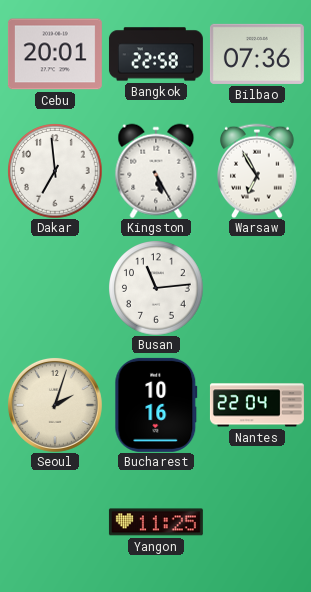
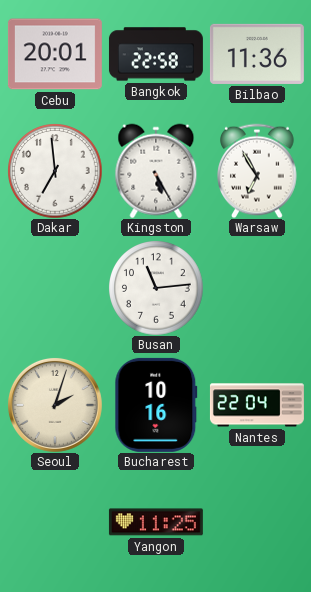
Bilbao: 07:36 -> 11:36
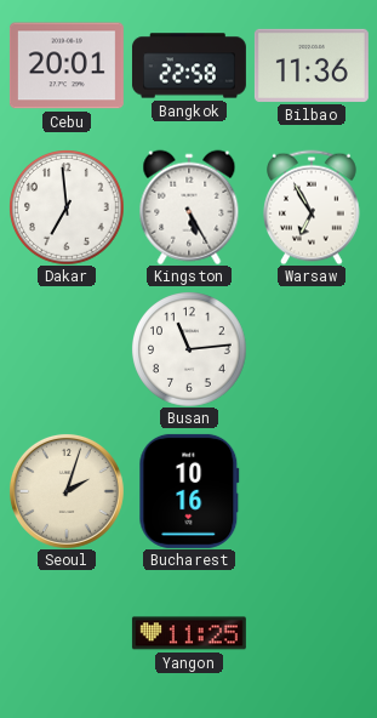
Nantes: 22:04 -> none
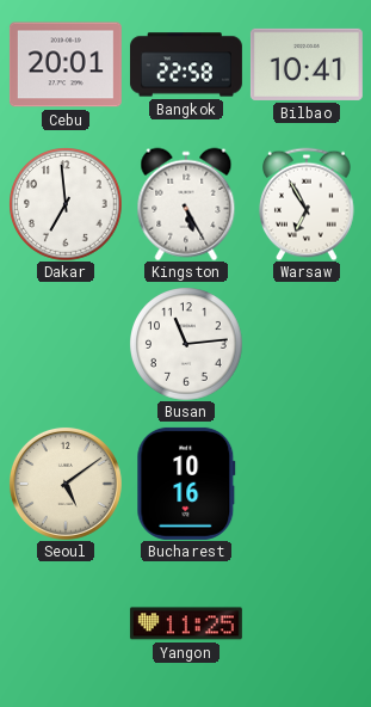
Bilbao: 11:36 -> 10:41
Seoul: 2:03 -> 5:09
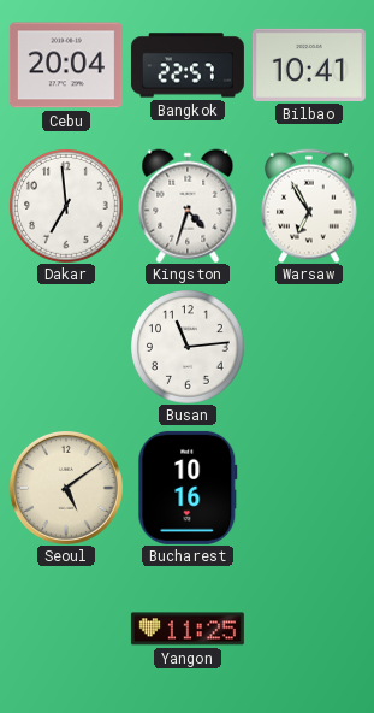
Cebu: 20:01 -> 20:04
Bangkok: 22:58 -> 22:57
Kingston: 5:25 -> 4:33
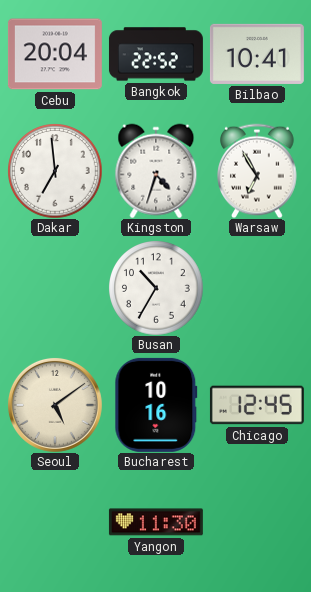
Bangkok: 22:57 -> 22:52
Busan: 11:14 -> 10:35
Chicago: none -> 12:45
Yangon: 11:25 -> 11:30
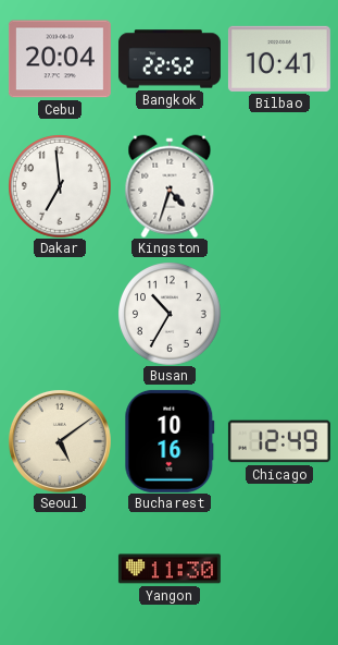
Warsaw: 6:55 -> none
Chicago: 12:45 -> 12:49
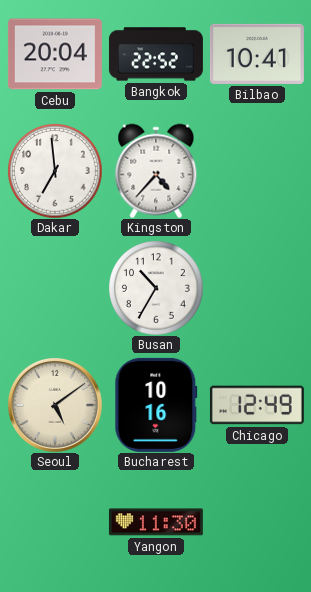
Kingston: 4:33 -> 4:37
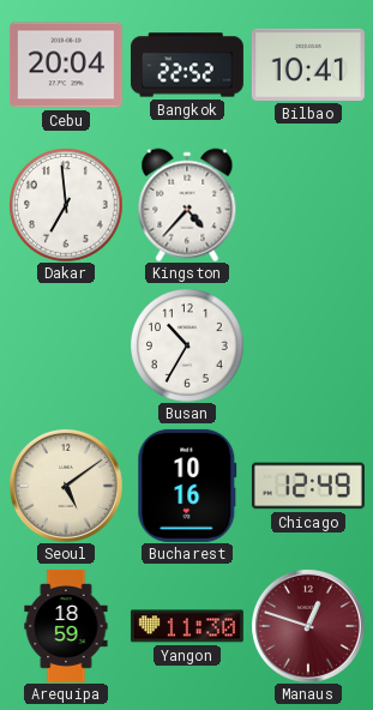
Arequipa: none -> 18:59
Manaus: none -> 12:48
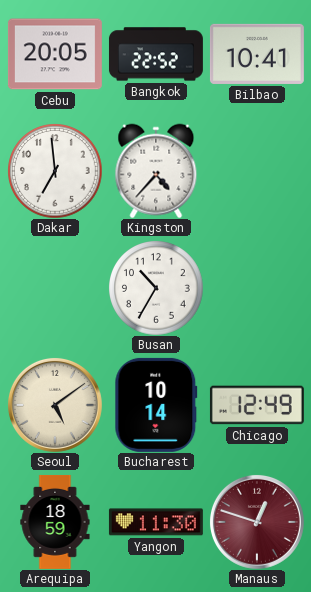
Cebu: 20:04 -> 20:05
Bucharest: 10:16 -> 10:14
